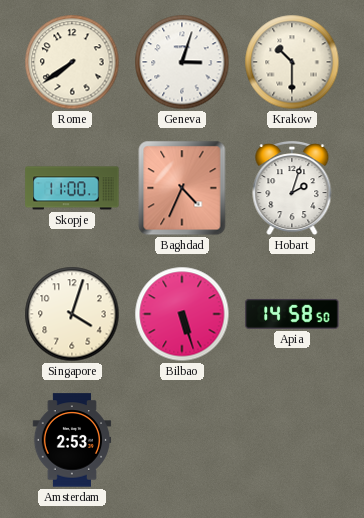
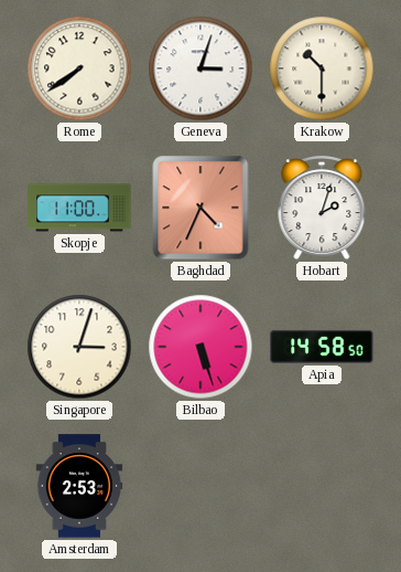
Singapore: 4:03 -> 3:03
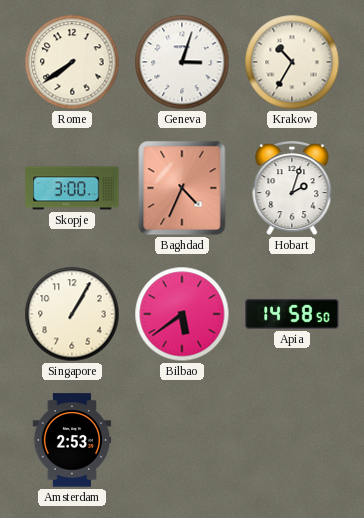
Krakow: 10:30 -> 10:35
Skopje: 11:00 -> 3:00
Singapore: 3:03 -> 1:05
Bilbao: 5:27 -> 5:39
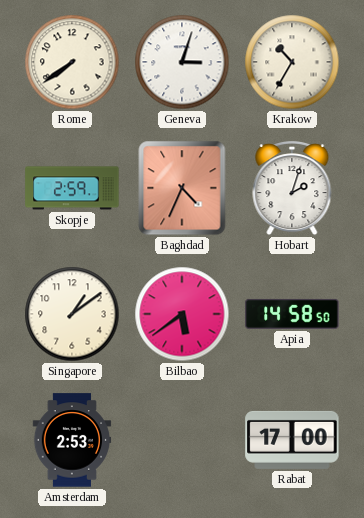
Skopje: 3:00 -> 2:59
Singapore: 1:05 -> 1:09
Rabat: none -> 17:00
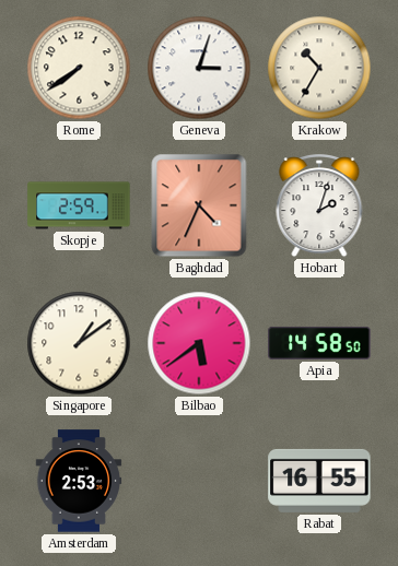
Rabat: 17:00 -> 16:55
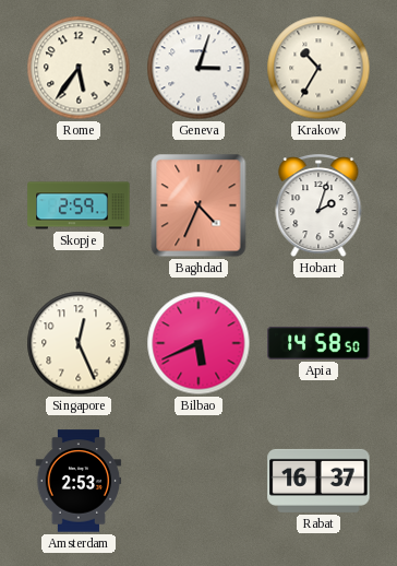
Rome: 7:39 -> 5:36
Singapore: 1:09 -> 12:26
Bilbao: 5:39 -> 5:41
Rabat: 16:55 -> 16:37
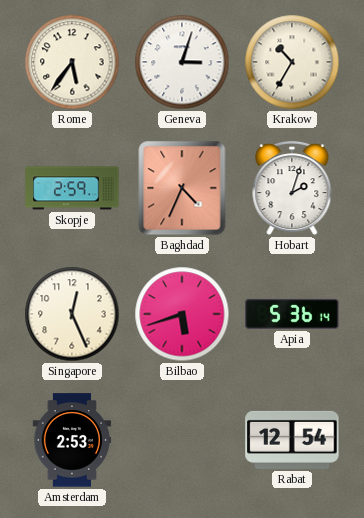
Bilbao: 5:41 -> 5:42
Apia: 14:58 -> 5:36
Rabat: 16:37 -> 12:54
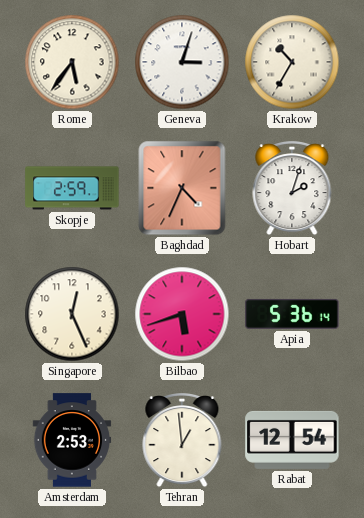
Tehran: none -> 12:59
